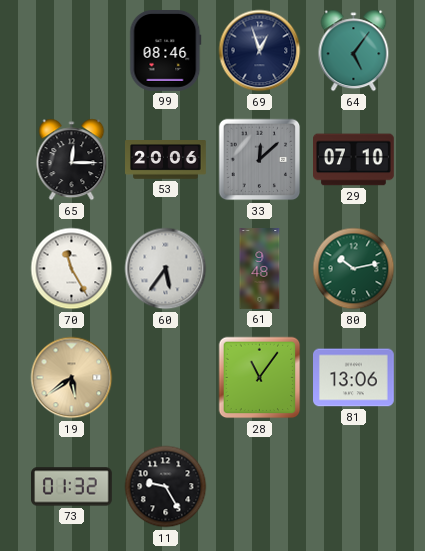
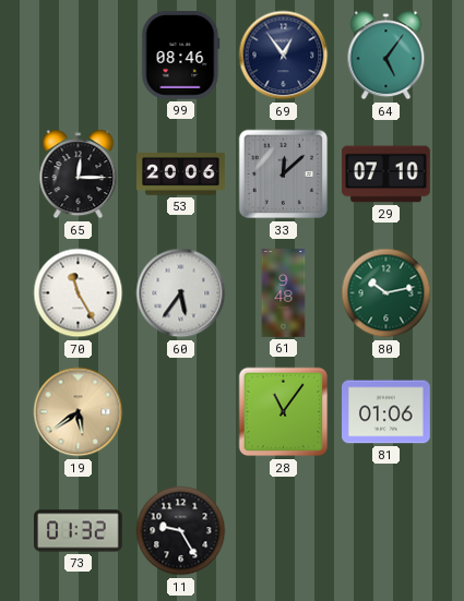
69: 12:57 -> 12:54
81: 13:06 -> 01:06
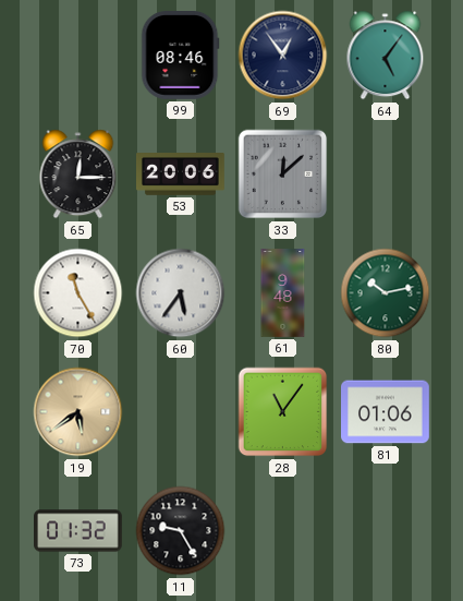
29: 07:10 -> none
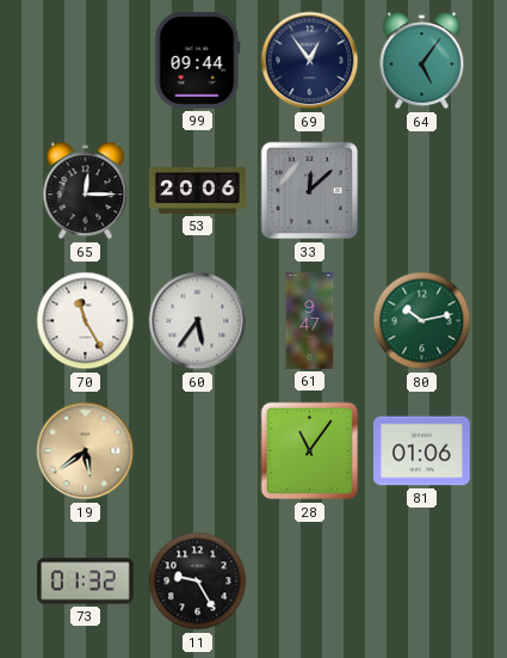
99: 08:46 -> 09:44
61: 9:48 -> 9:47
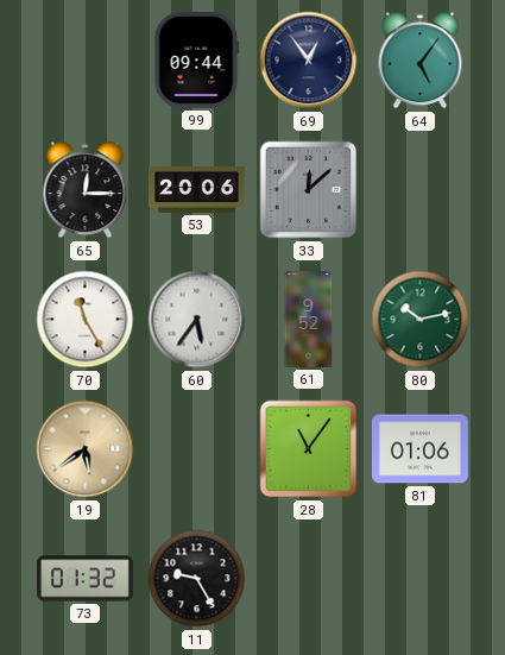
61: 9:47 -> 9:52
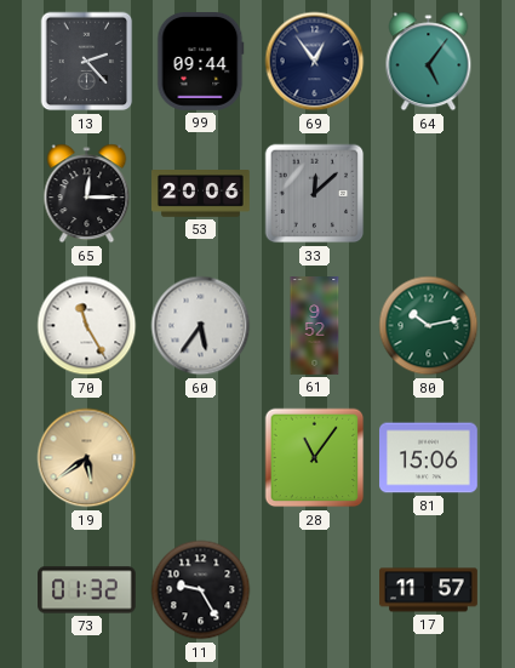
13: none -> 2:23
81: 01:06 -> 15:06
17: none -> 11:57
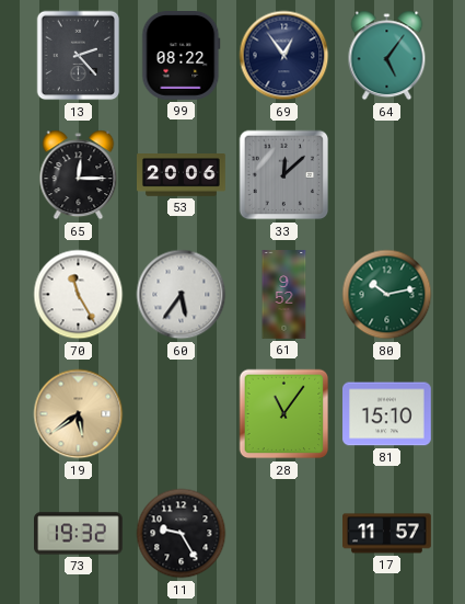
99: 09:44 -> 08:22
81: 15:06 -> 15:10
73: 01:32 -> 19:32
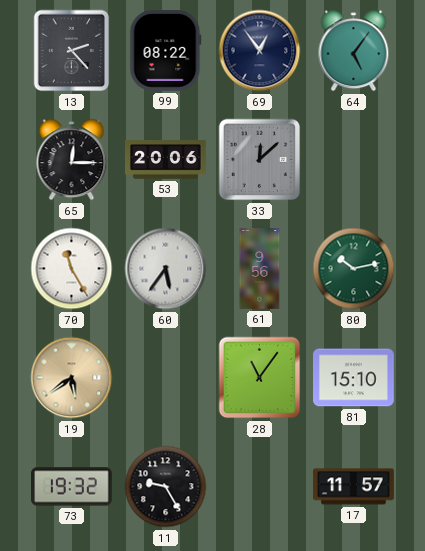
61: 9:52 -> 9:56
